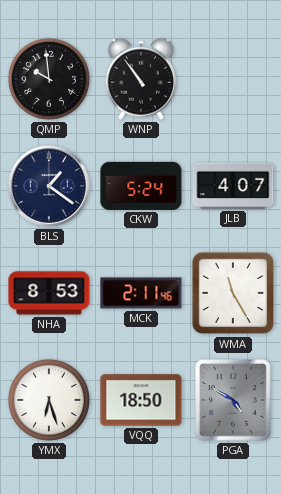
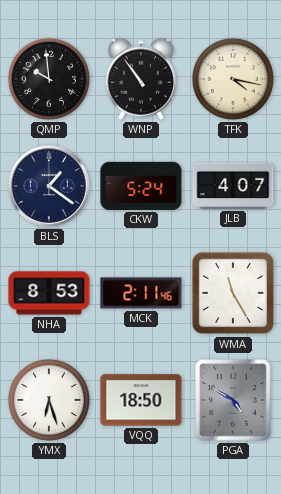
TFK: none -> 4:17
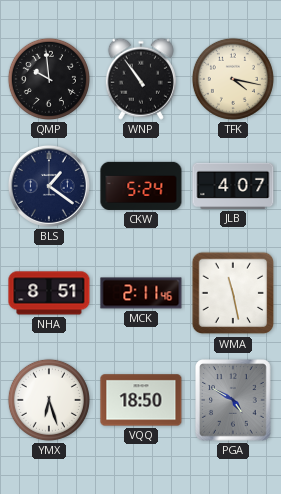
NHA: 8:53 -> 8:51
WMA: 11:25 -> 11:28
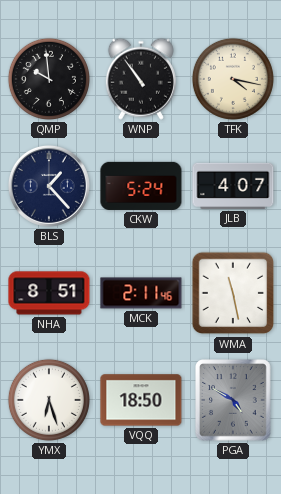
BLS: 1:21 -> 1:23
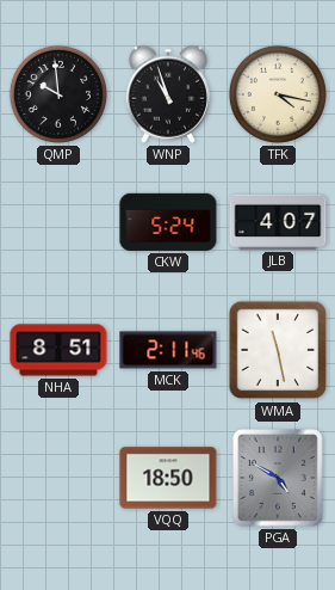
WNP: 10:54 -> 10:57
BLS: 1:23 -> none
YMX: 6:27 -> none
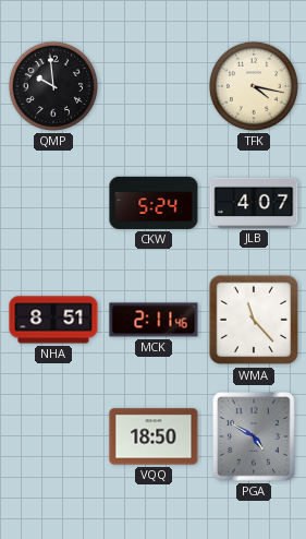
WNP: 10:57 -> none
WMA: 11:28 -> 11:23
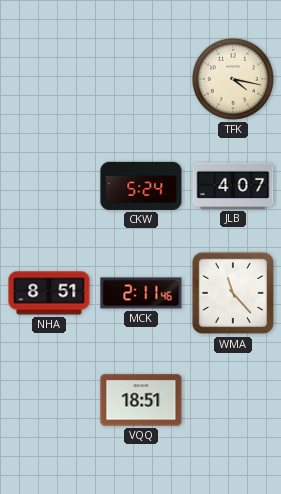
QMP: 9:59 -> none
VQQ: 18:50 -> 18:51
PGA: 4:50 -> none
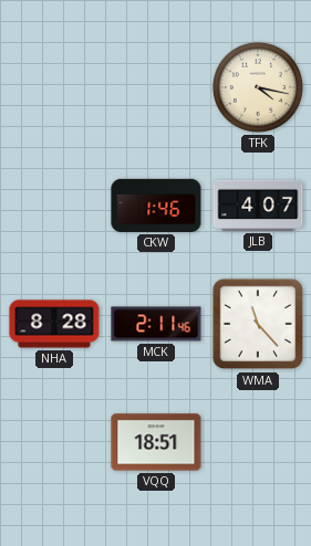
CKW: 5:24 -> 1:46
NHA: 8:51 -> 8:28
